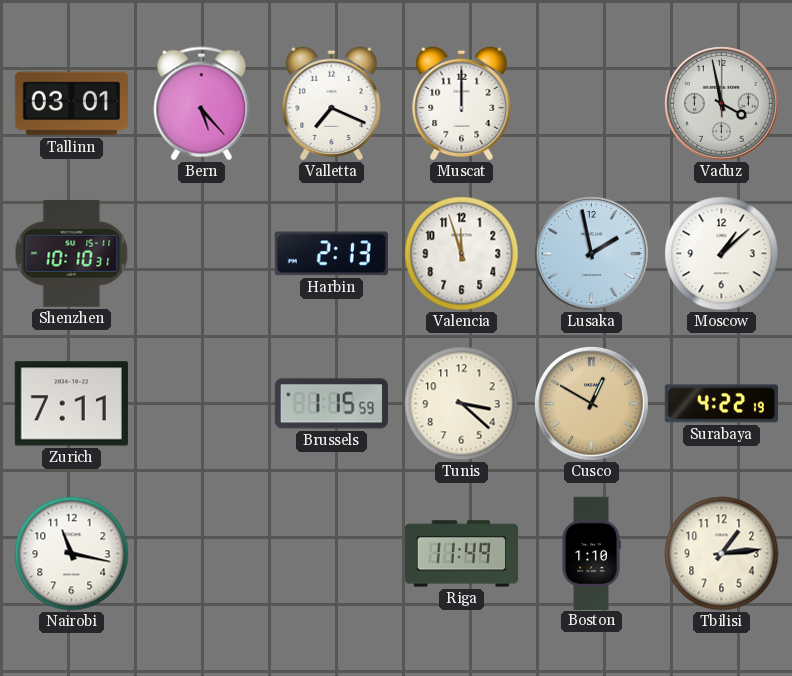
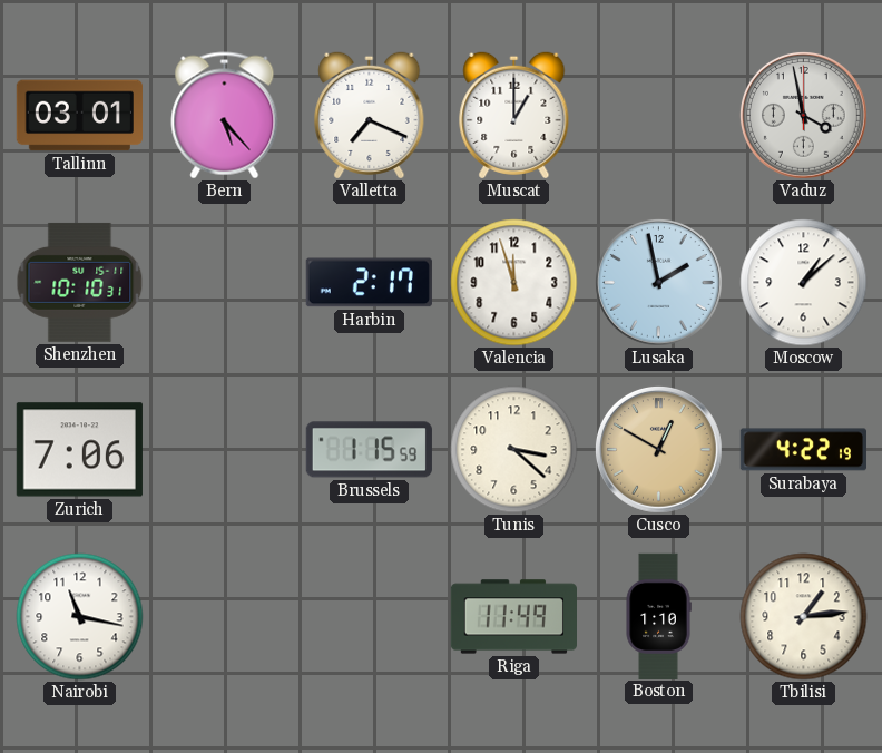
Muscat: 12:00 -> 1:00
Harbin: 2:13 -> 2:17
Zurich: 7:11 -> 7:06
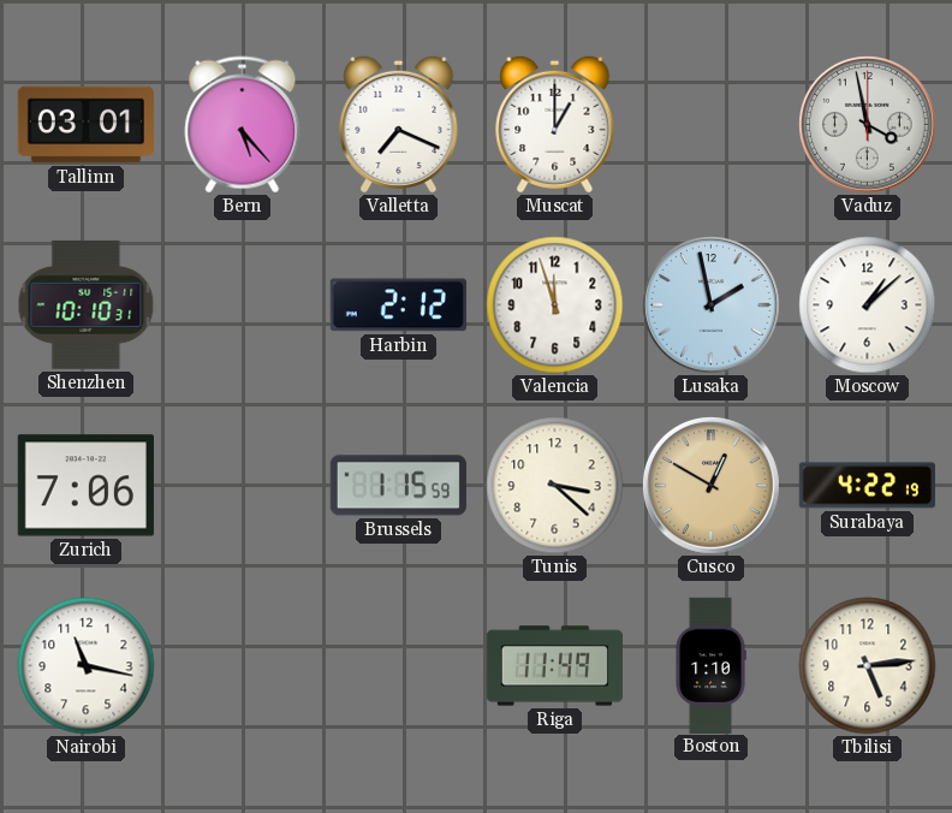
Harbin: 2:17 -> 2:12
Tbilisi: 1:14 -> 5:14
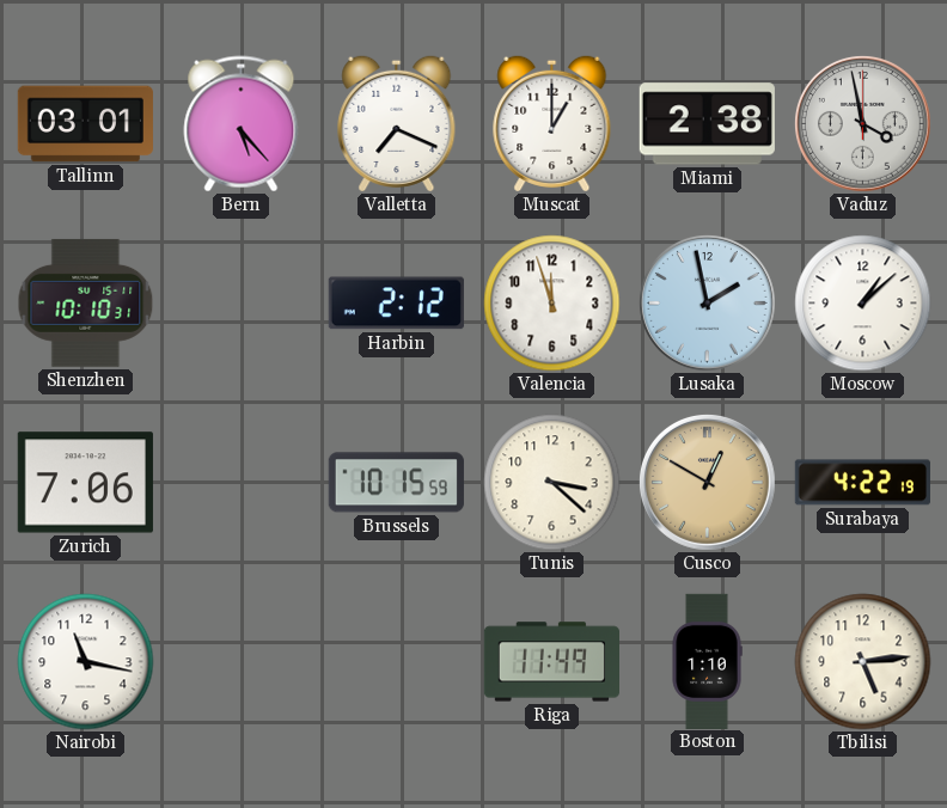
Miami: none -> 2:38
Brussels: 1:15 -> 10:15
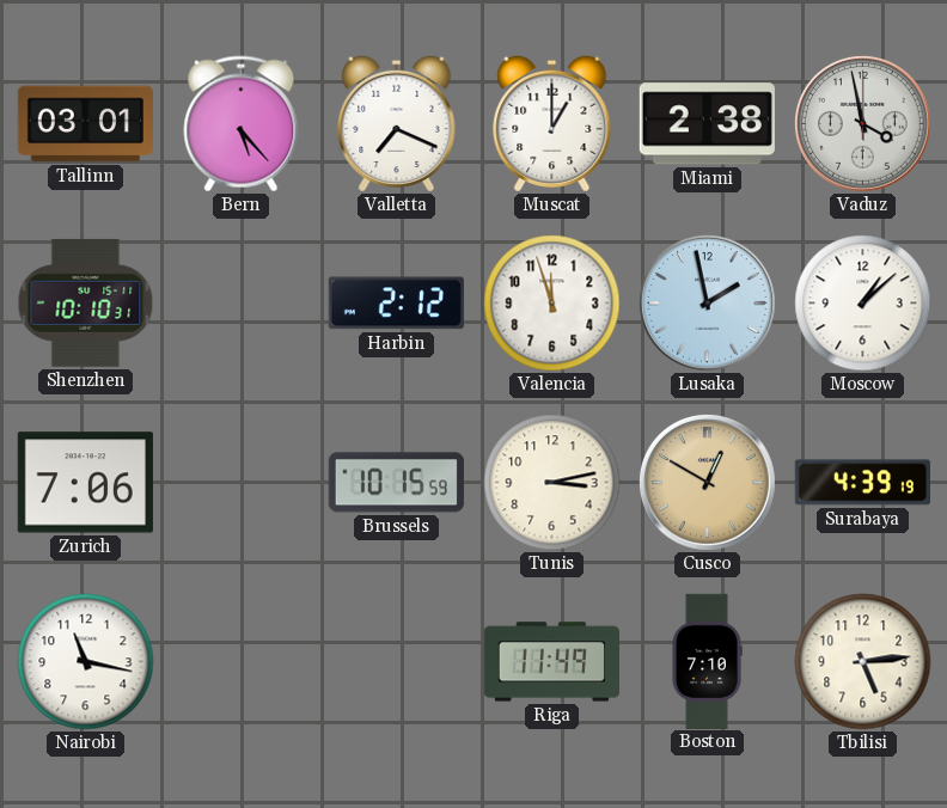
Tunis: 3:22 -> 3:13
Surabaya: 4:22 -> 4:39
Boston: 1:10 -> 7:10
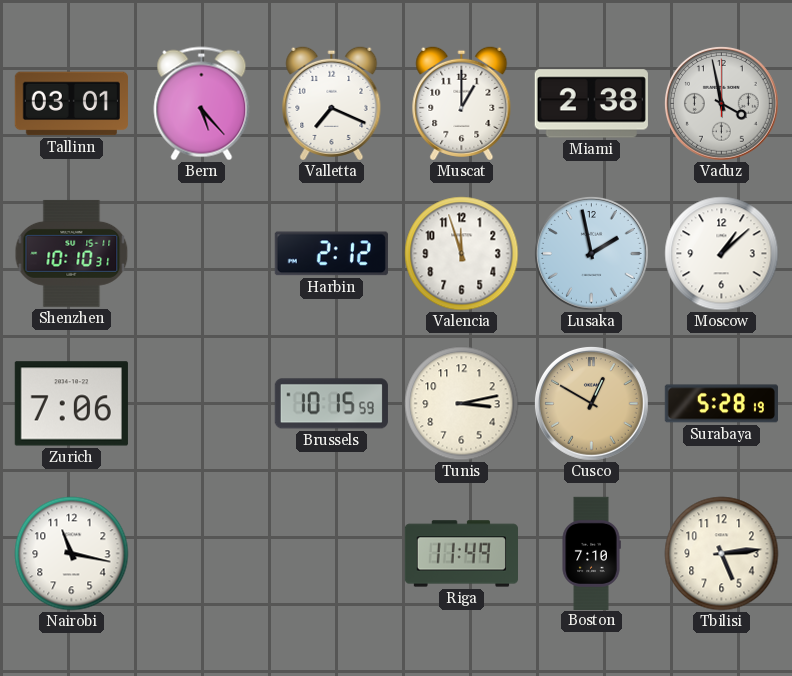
Surabaya: 4:39 -> 5:28
